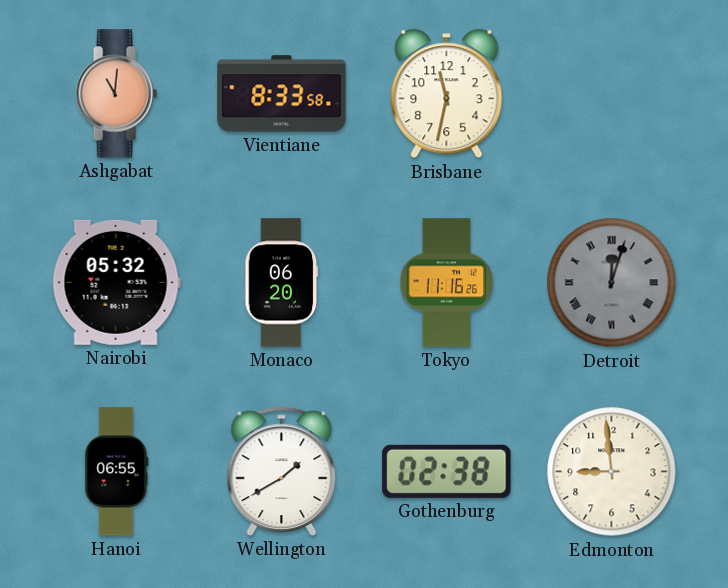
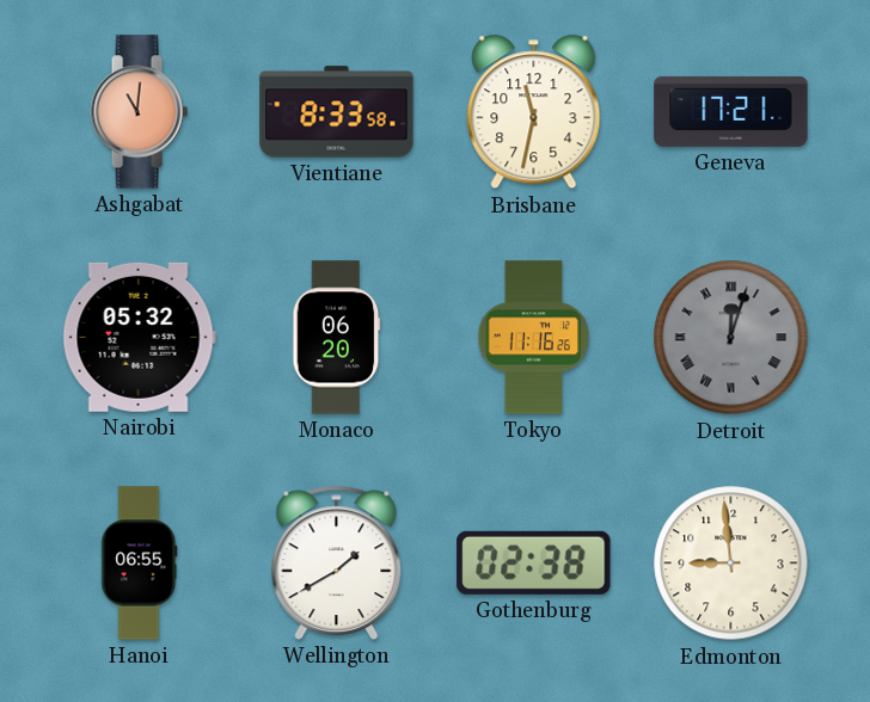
Geneva: none -> 17:21
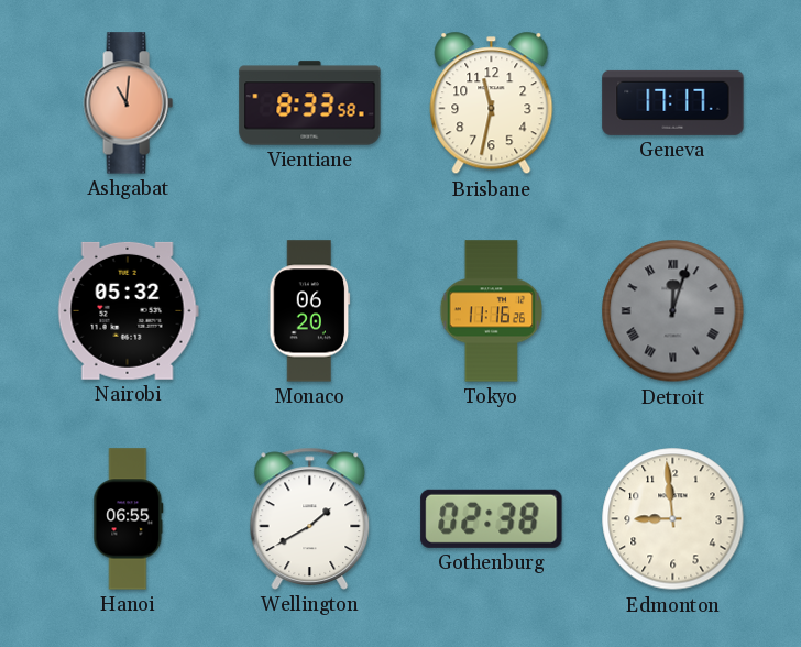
Geneva: 17:21 -> 17:17
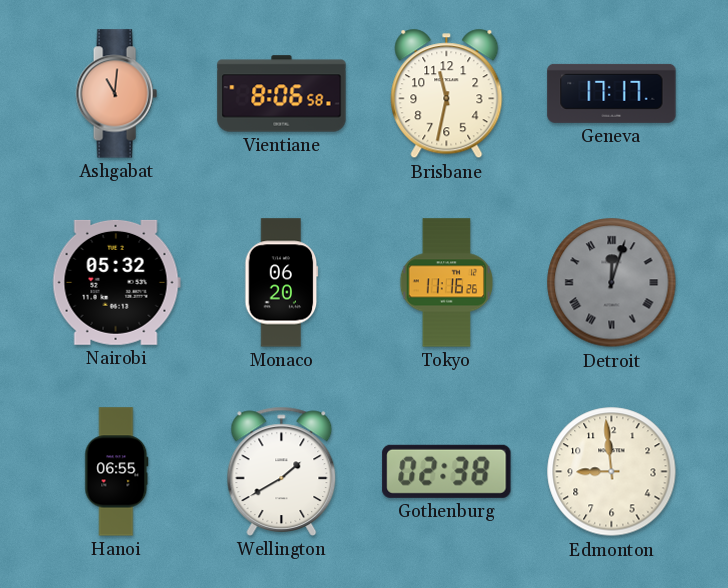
Vientiane: 8:33 -> 8:06
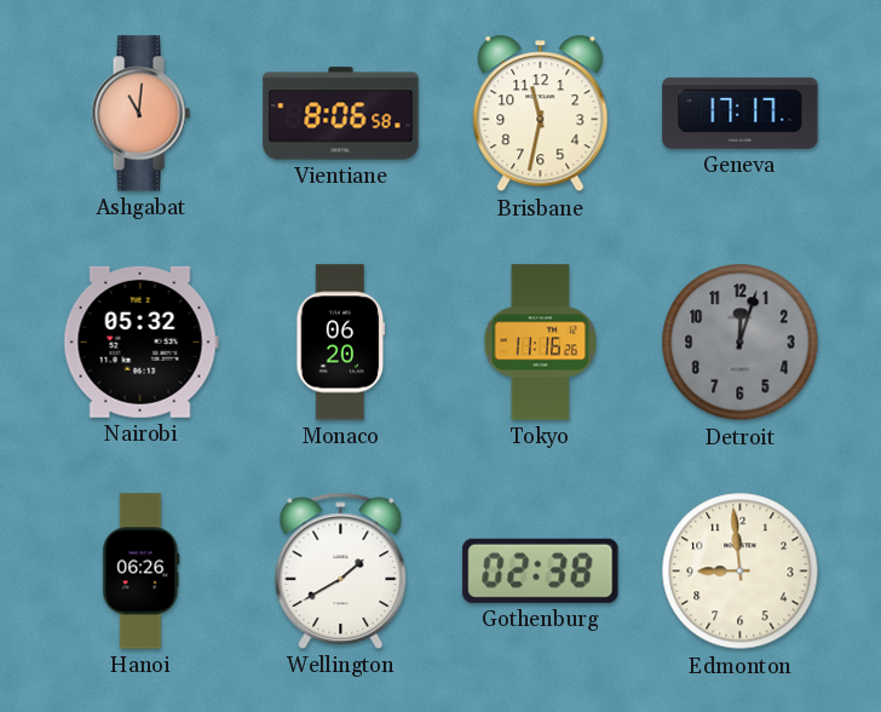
Detroit numerals: Roman -> Arabic
Hanoi: 06:55 -> 06:26
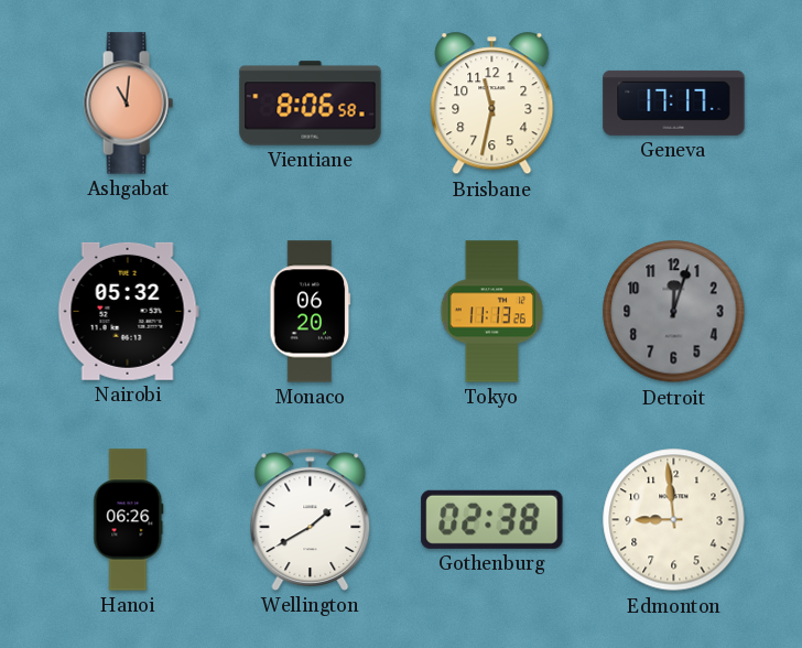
Tokyo: 11:16 -> 11:13
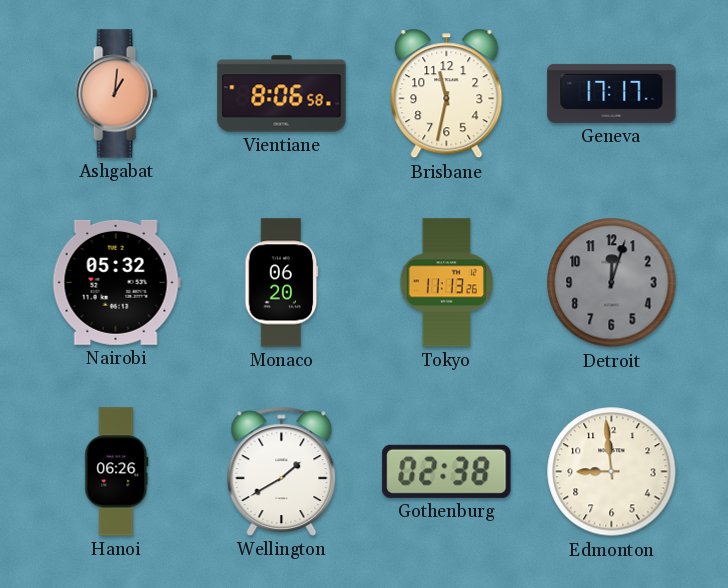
Ashgabat: 11:01 -> 1:01
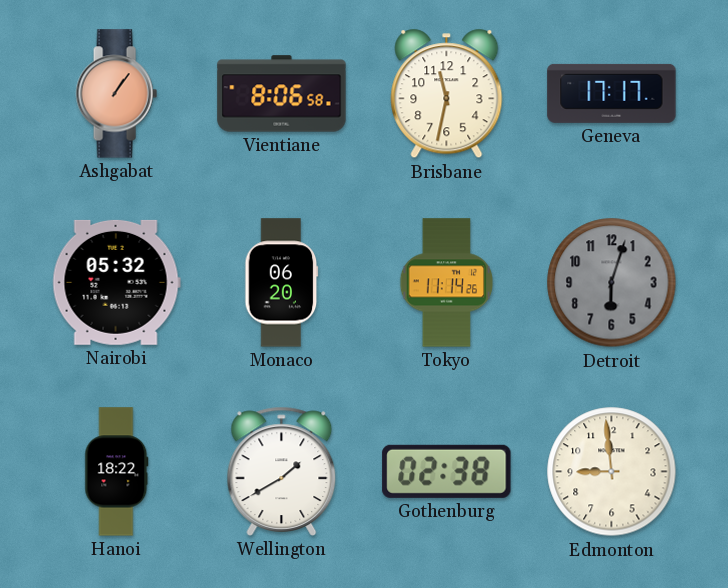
Ashgabat: 1:01 -> 1:06
Tokyo: 11:13 -> 11:14
Detroit: 12:03 -> 6:03
Hanoi: 06:26 -> 18:22
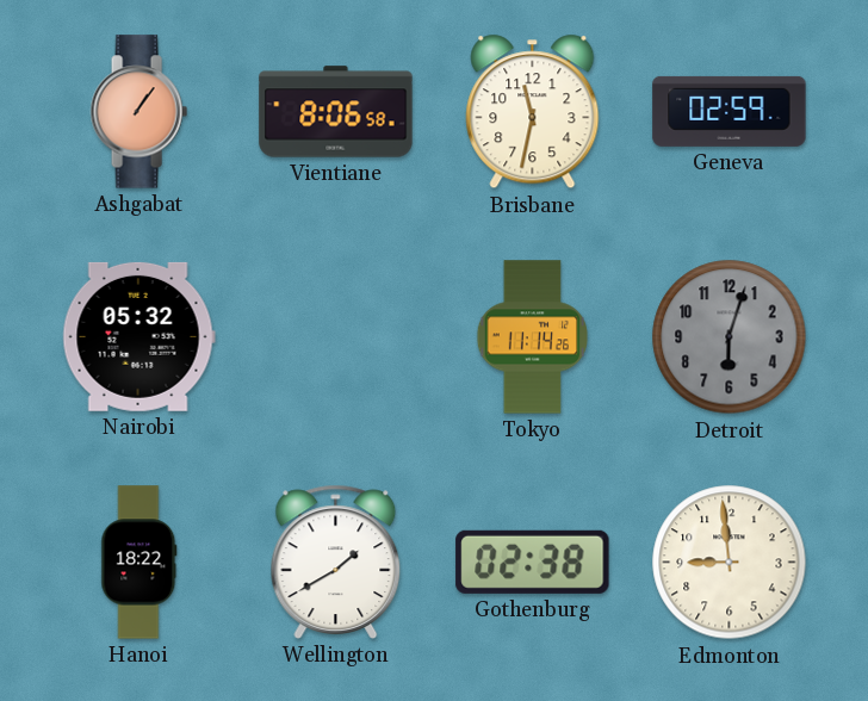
Geneva: 17:17 -> 02:59
Monaco: 06:20 -> none
